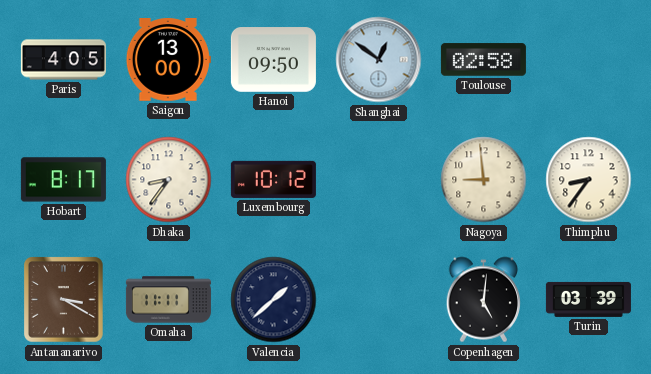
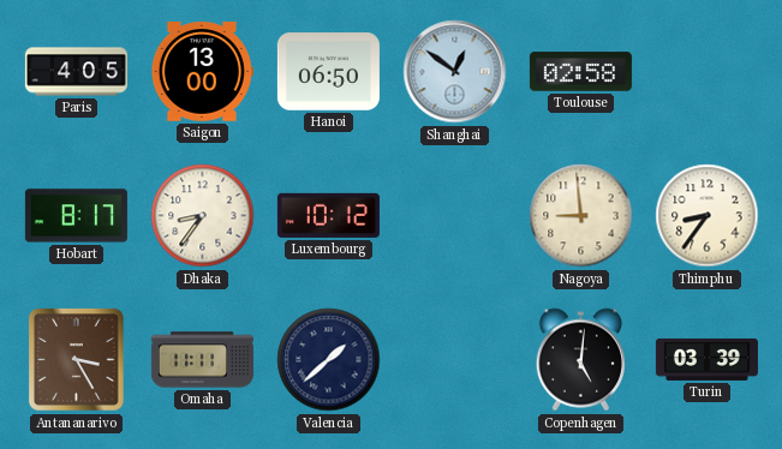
Hanoi: 09:50 -> 06:50
Antananarivo: 3:20 -> 3:25
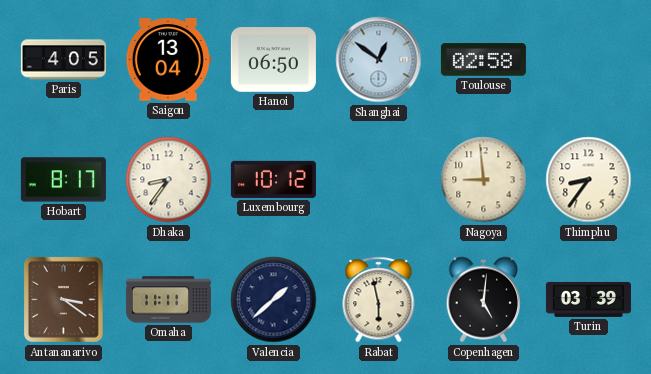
Saigon: 13:00 -> 13:04
Antananarivo: 3:25 -> 3:21
Rabat: none -> 5:58
